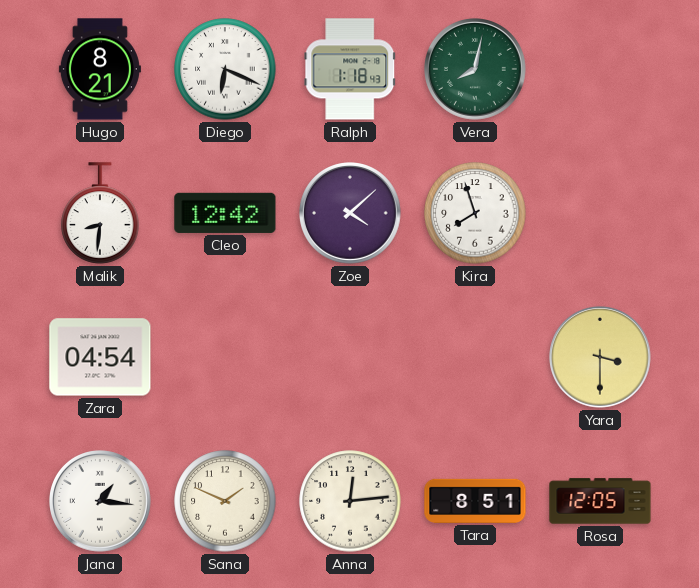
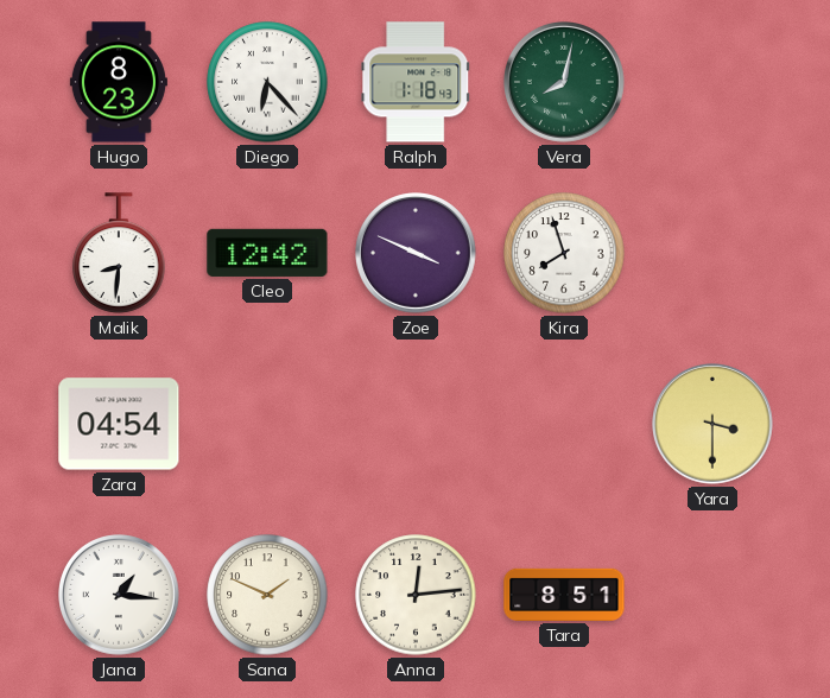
Hugo: 8:21 -> 8:23
Diego: 6:19 -> 6:23
Zoe: 4:08 -> 3:49
Rosa: 12:05 -> none
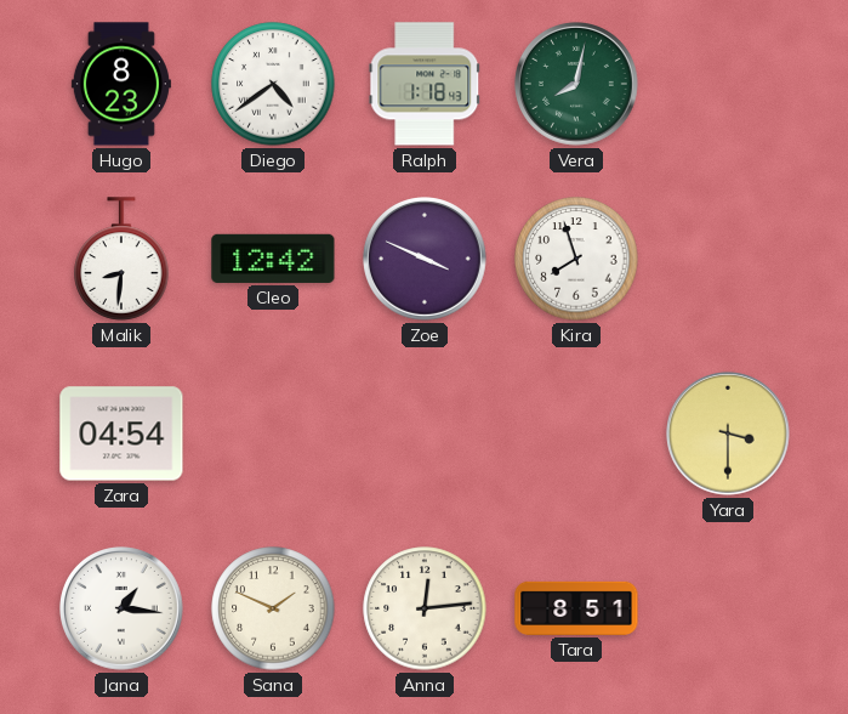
Diego: 6:23 -> 4:39
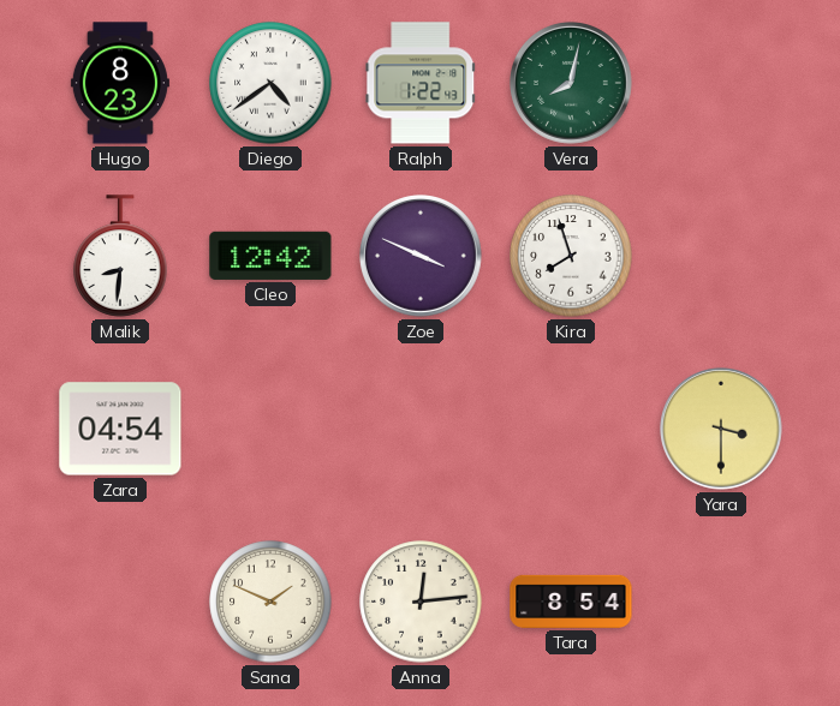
Ralph: 1:18 -> 1:22
Jana: 1:16 -> none
Tara: 8:51 -> 8:54
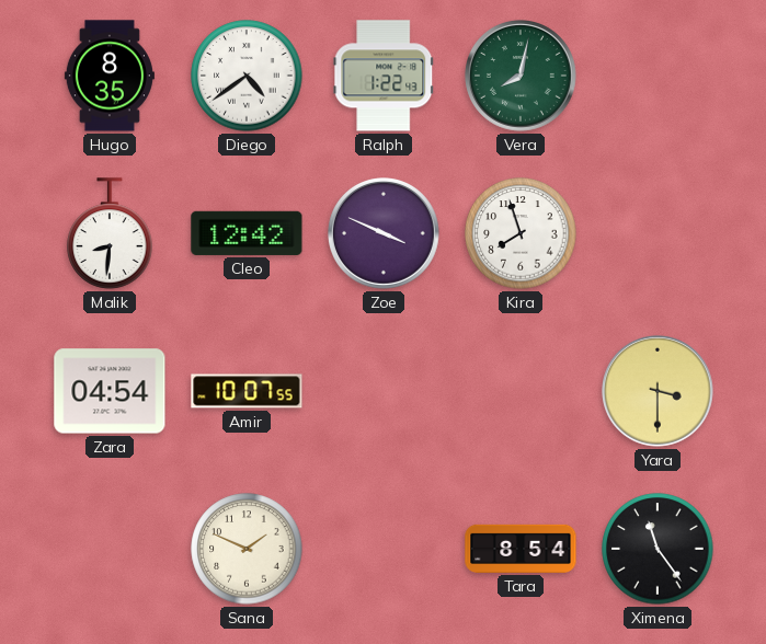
Hugo: 8:23 -> 8:35
Amir: none -> 10:07
Anna: 12:14 -> none
Ximena: none -> 11:24
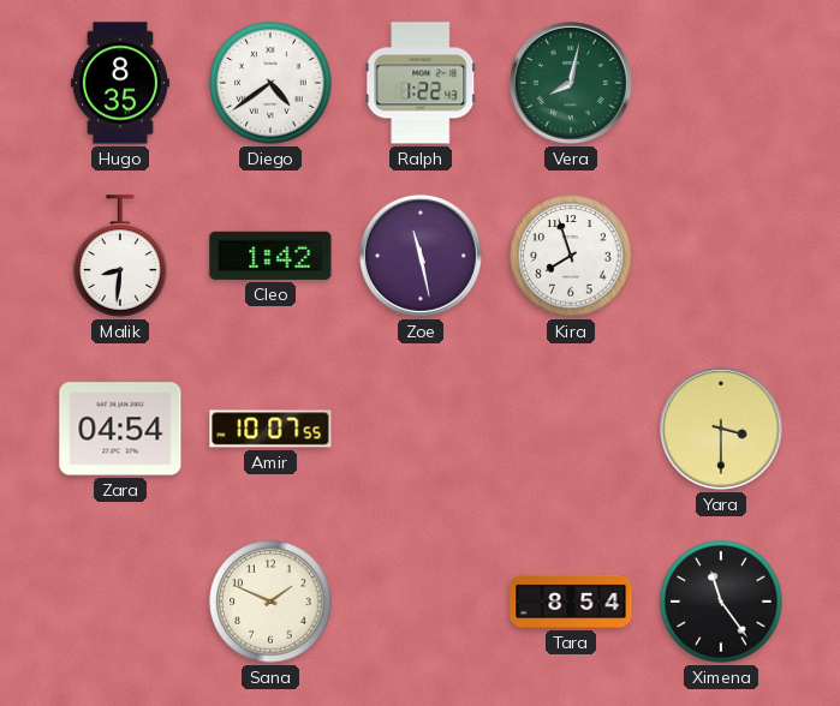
Cleo: 12:42 -> 1:42
Zoe: 3:49 -> 11:28
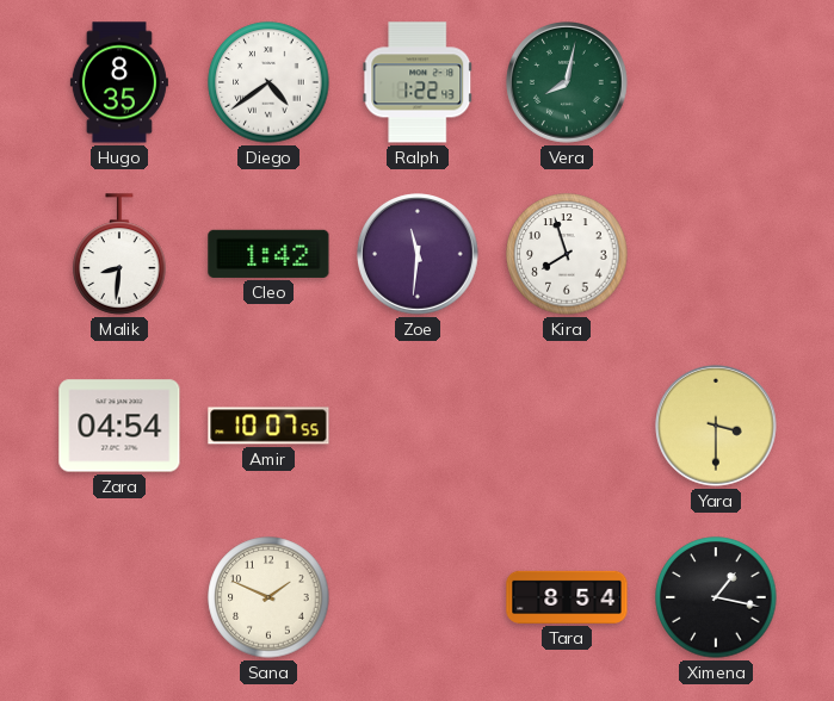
Zoe: 11:28 -> 11:31
Ximena: 11:24 -> 1:17
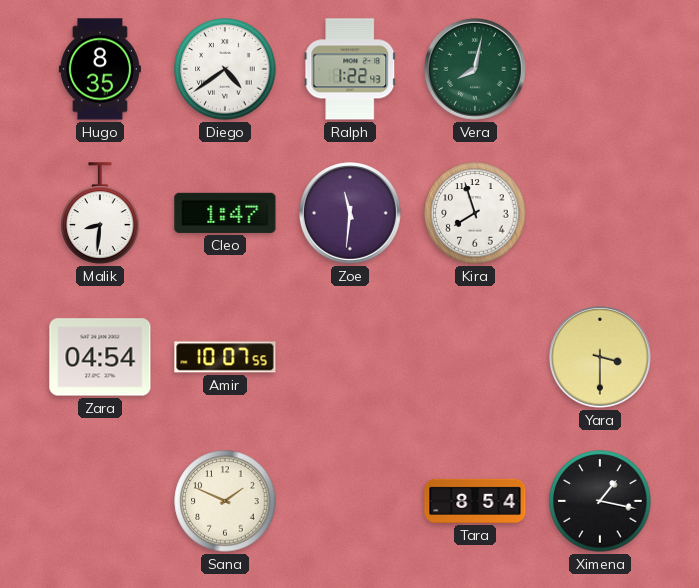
Cleo: 1:42 -> 1:47
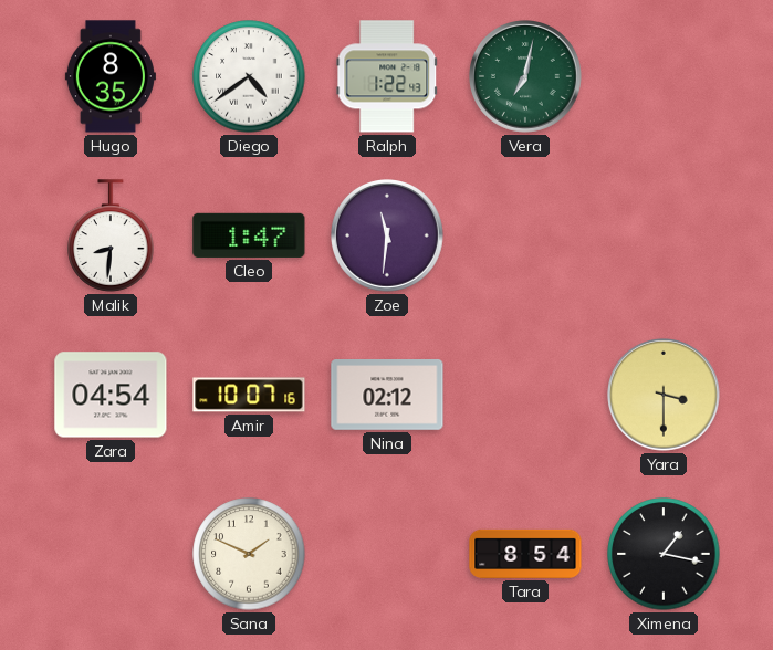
Vera: 8:02 -> 7:02
Kira: 7:57 -> none
Amir: 10:07:55 -> 10:07:16
Nina: none -> 02:12
